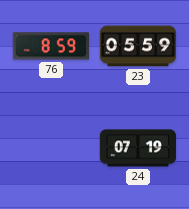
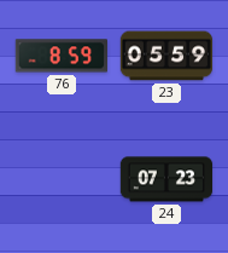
24: 07:19 -> 07:23
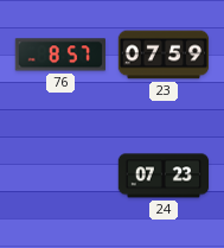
76: 8:59 -> 8:57
23: 05:59 -> 07:59
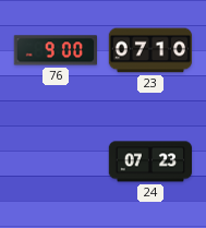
76: 8:57 -> 9:00
23: 07:59 -> 07:10
